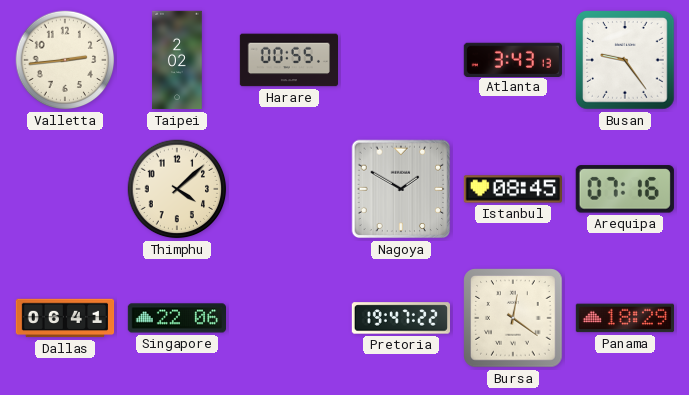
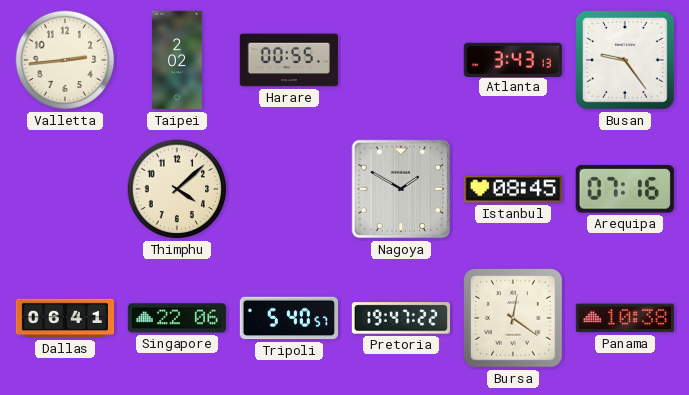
Tripoli: none -> 5:40
Panama: 18:29 -> 10:38
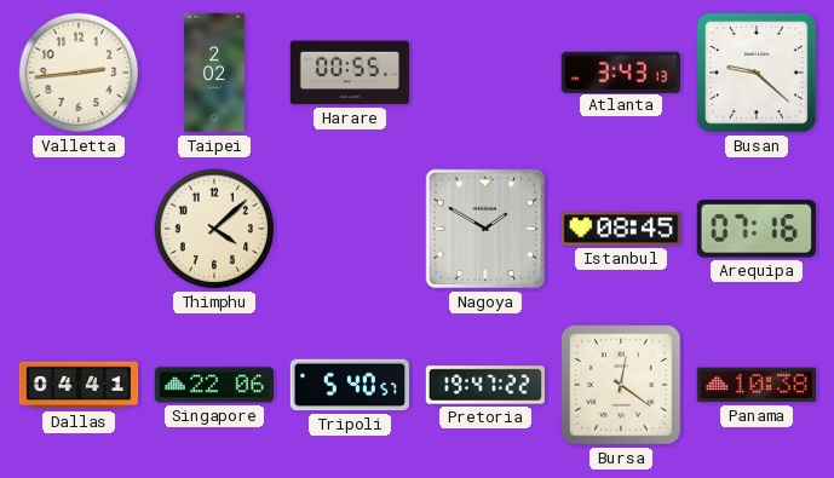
Busan: 9:24 -> 9:22
Dallas: 06:41 -> 04:41
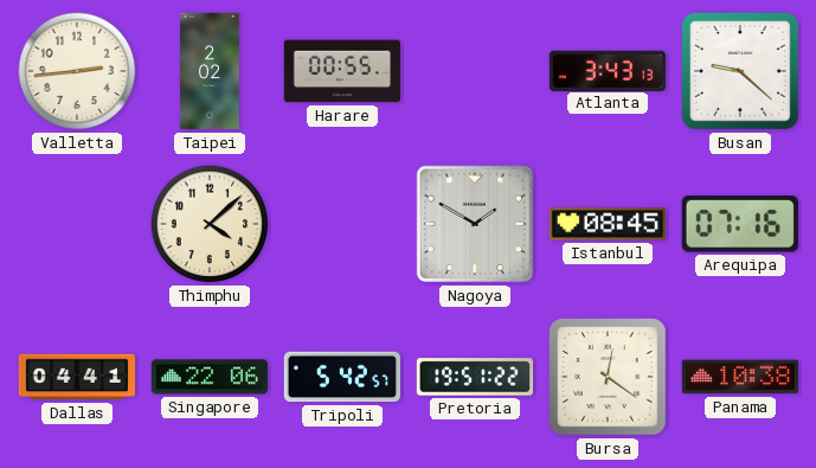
Tripoli: 5:40 -> 5:42
Pretoria: 19:47 -> 19:51
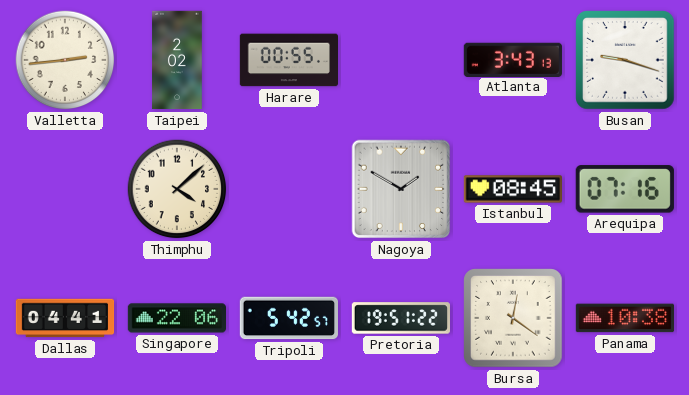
Busan: 9:22 -> 9:18
